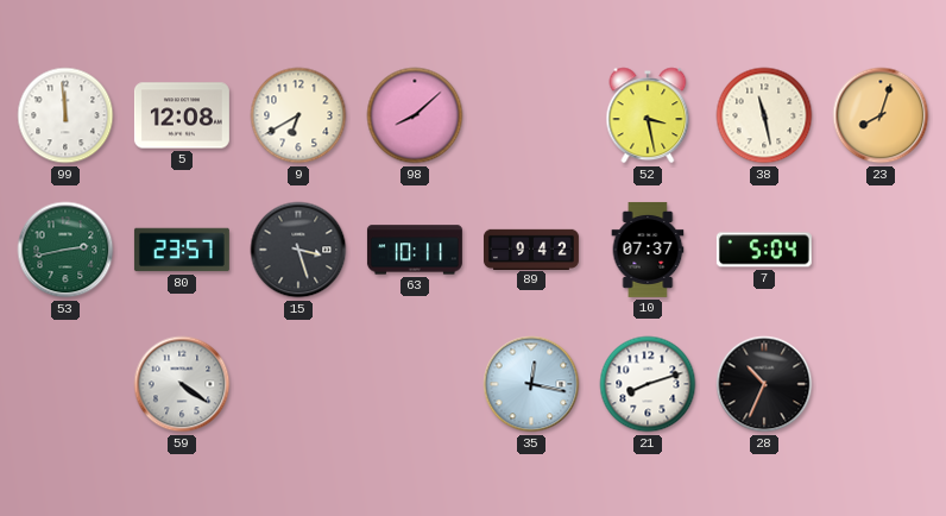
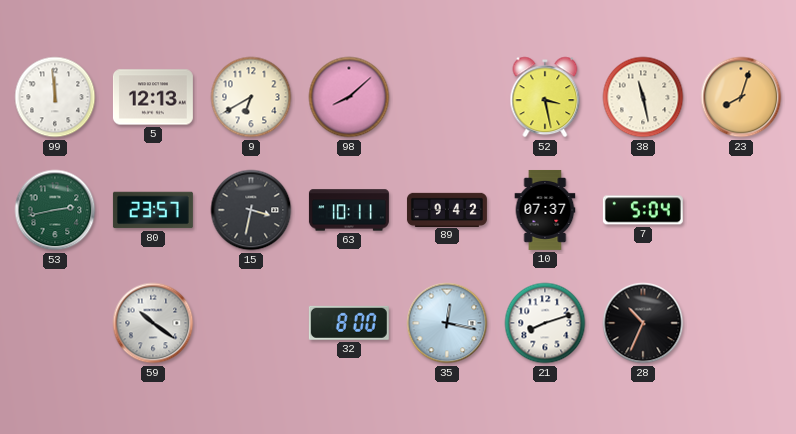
5: 12:08 -> 12:13
15: 3:27 -> 3:32
59: 4:21 -> 10:21
32: none -> 8:00
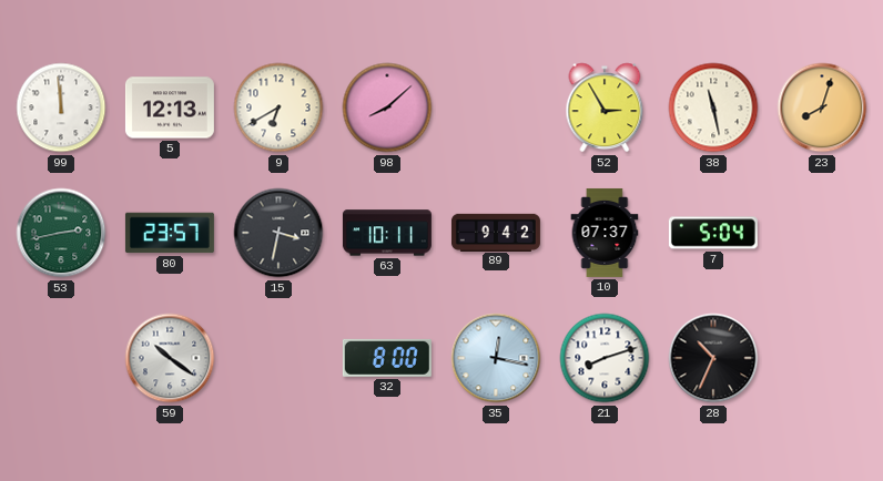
52: 3:28 -> 2:55
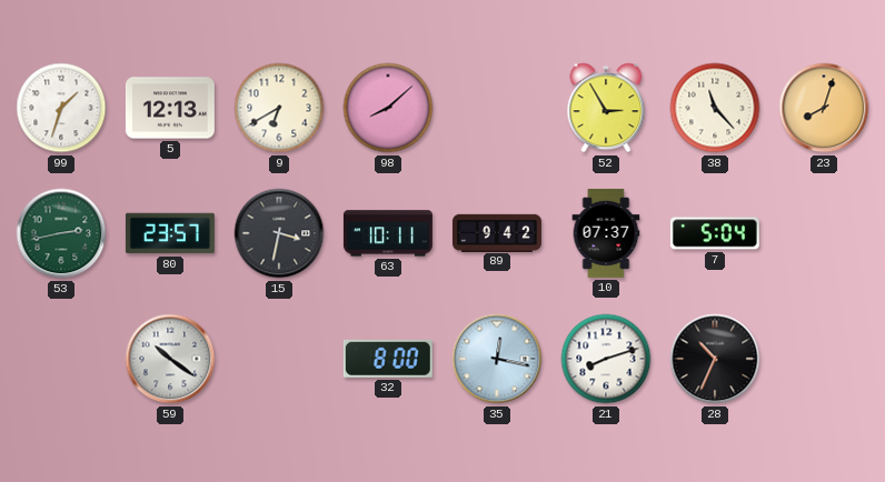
99: 11:59 -> 1:33
38: 11:28 -> 11:23
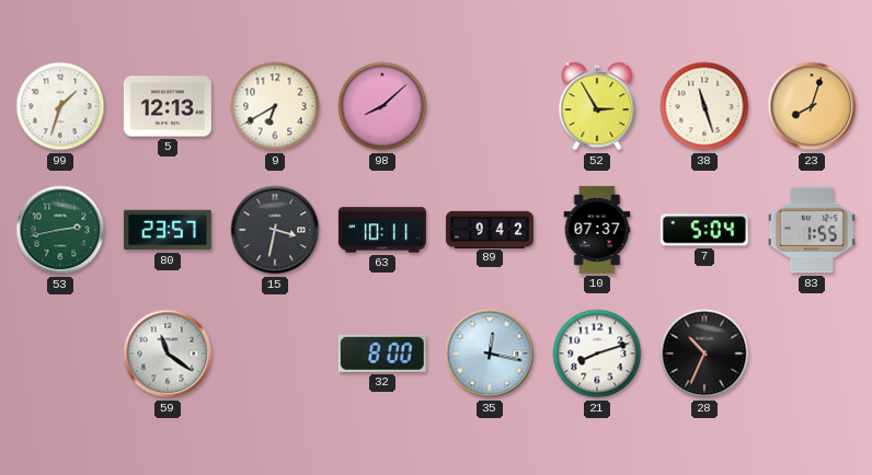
38: 11:23 -> 11:27
83: none -> 1:55
59: 10:21 -> 11:21
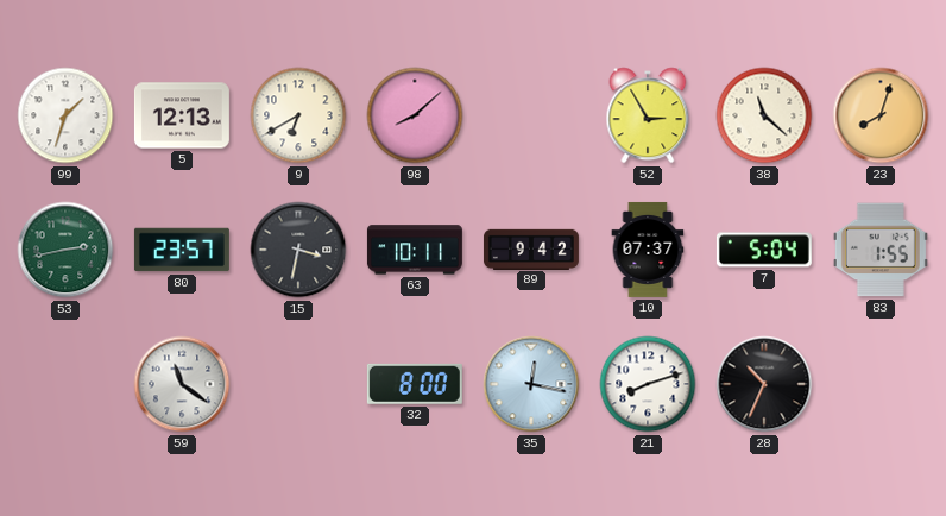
38: 11:27 -> 11:22
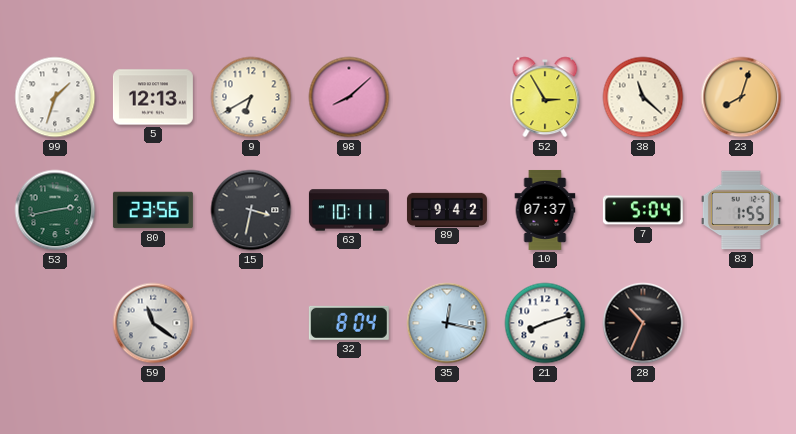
80: 23:57 -> 23:56
32: 8:00 -> 8:04
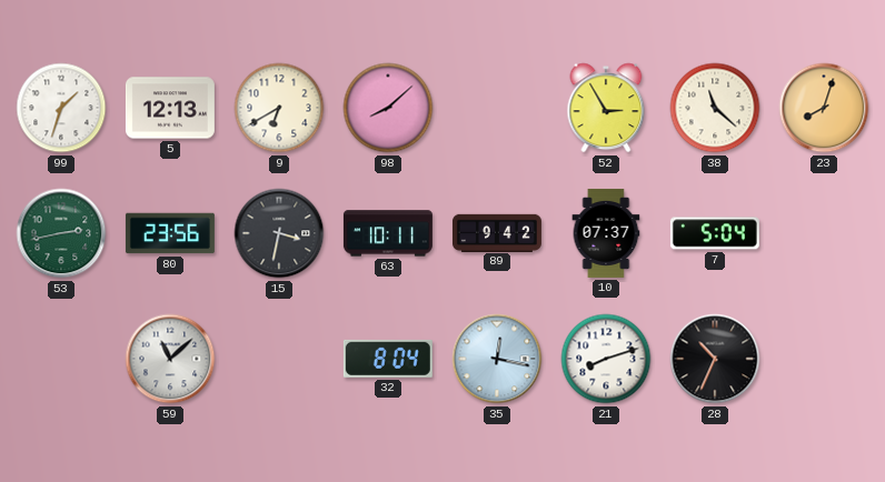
83: 1:55 -> none
59: 11:21 -> 11:08
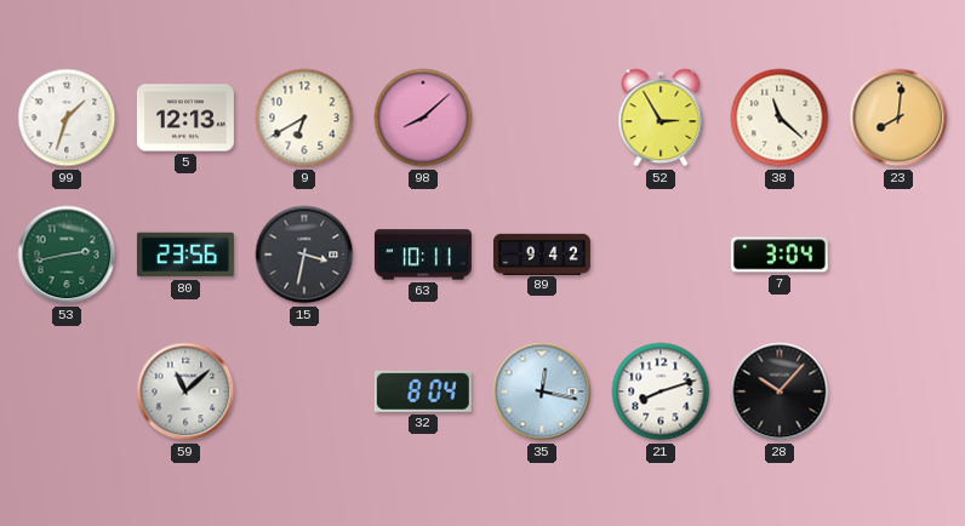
23: 8:03 -> 8:01
10: 07:37 -> none
7: 5:04 -> 3:04
28: 10:34 -> 10:07
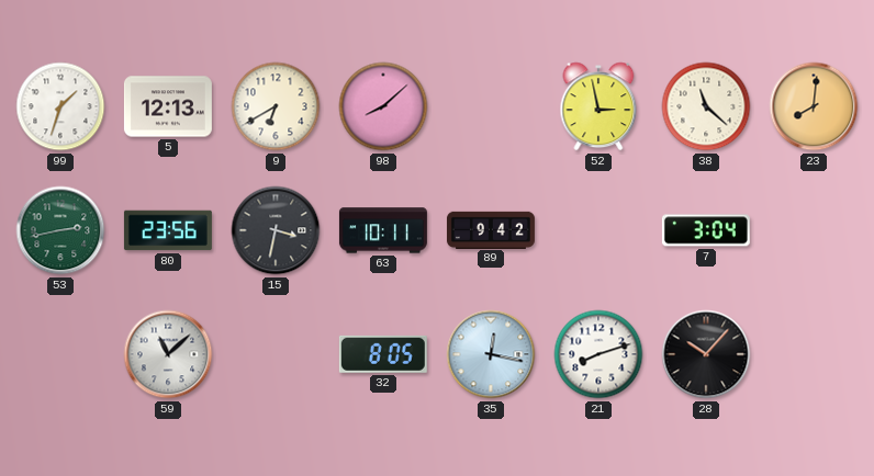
52: 2:55 -> 2:58
32: 8:04 -> 8:05
